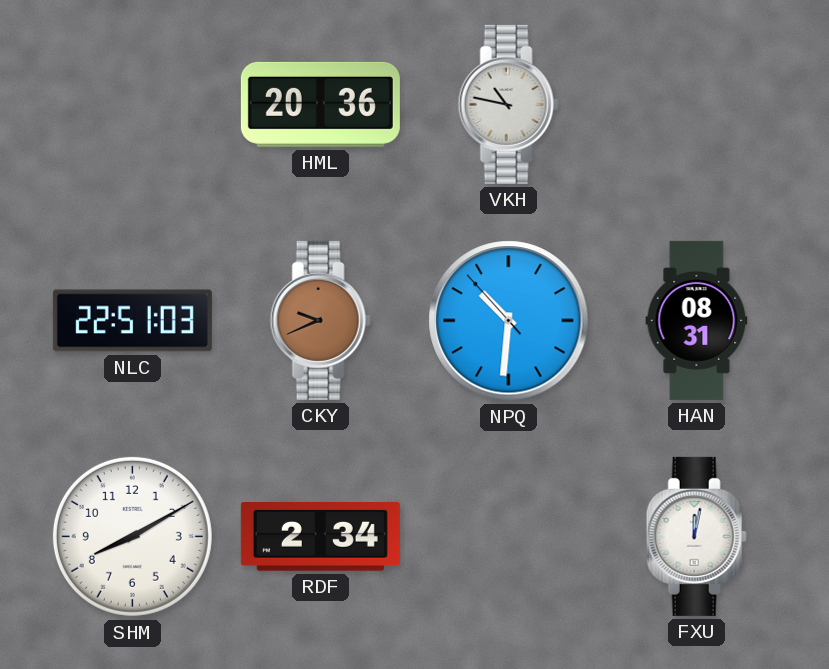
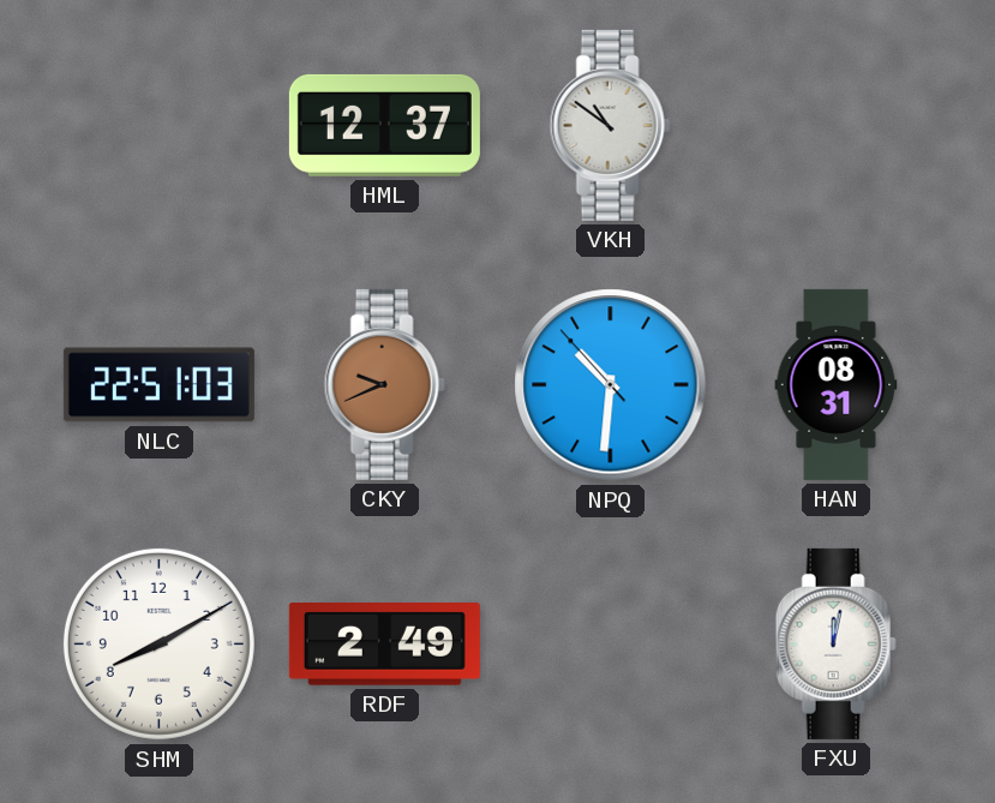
HML: 20:36 -> 12:37
VKH: 10:47 -> 10:51
RDF: 2:34 -> 2:49
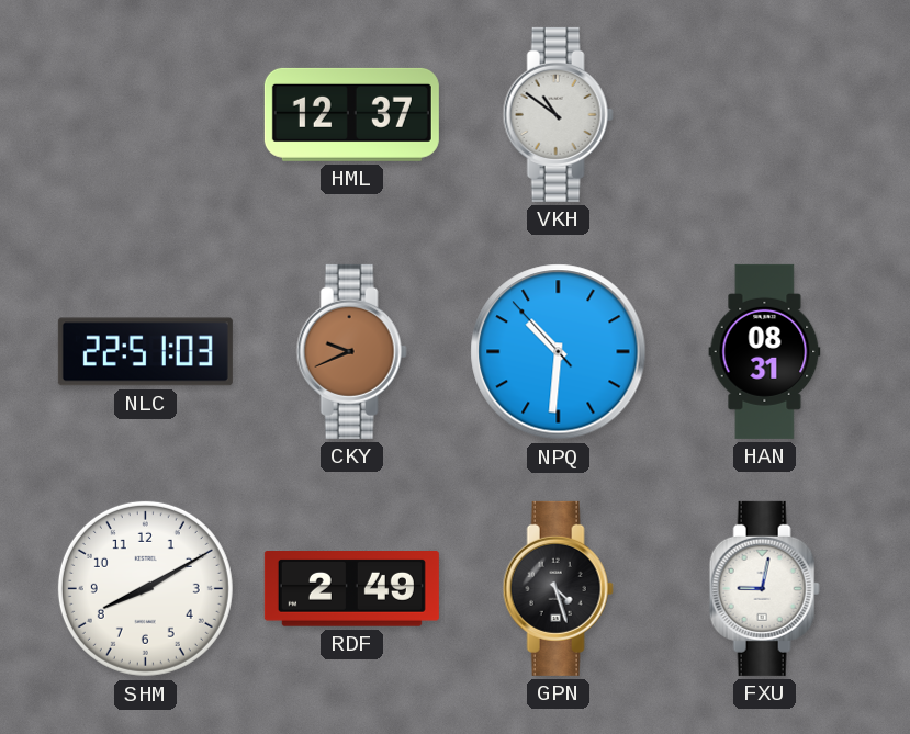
GPN: none -> 4:27
FXU: 12:02 -> 9:02
